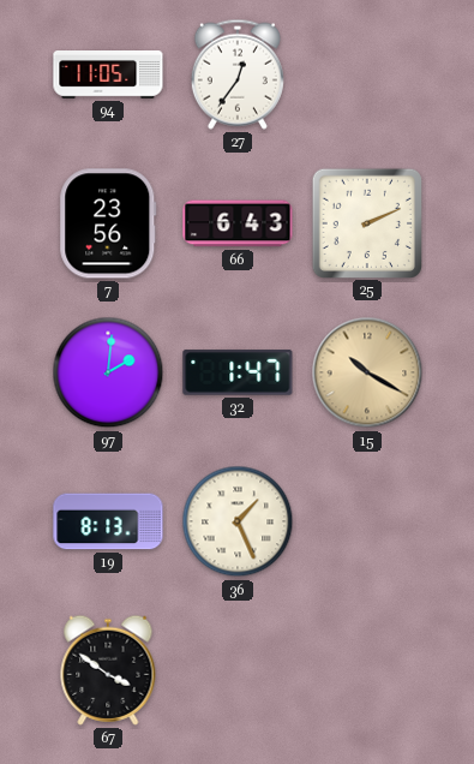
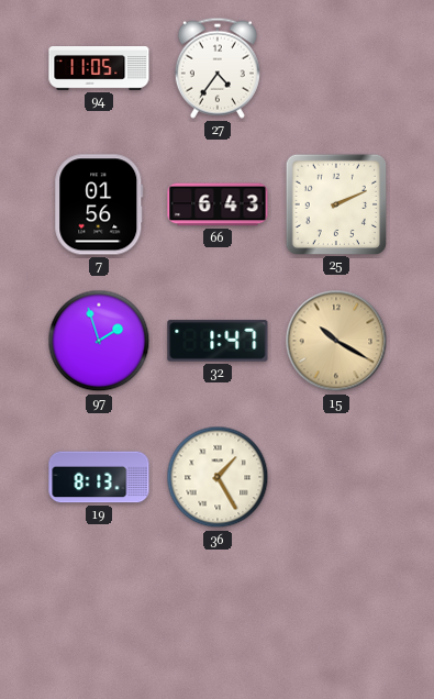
27: 12:36 -> 4:36
7: 23:56 -> 01:56
97: 2:01 -> 1:57
36: 1:26 -> 1:25
67: 3:51 -> none
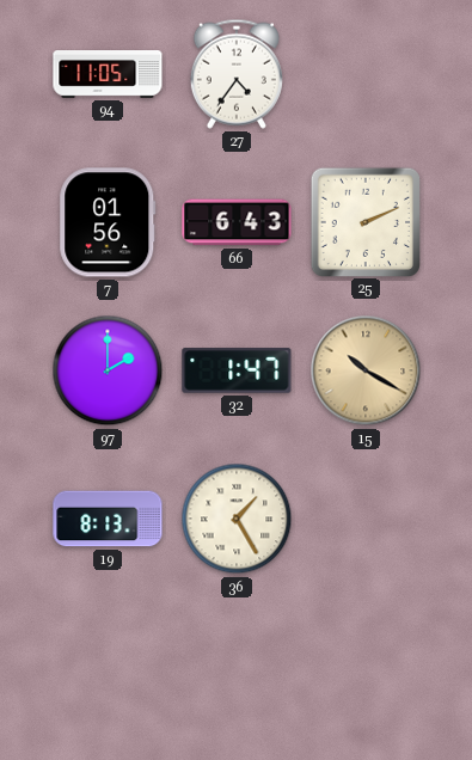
97: 1:57 -> 2:00
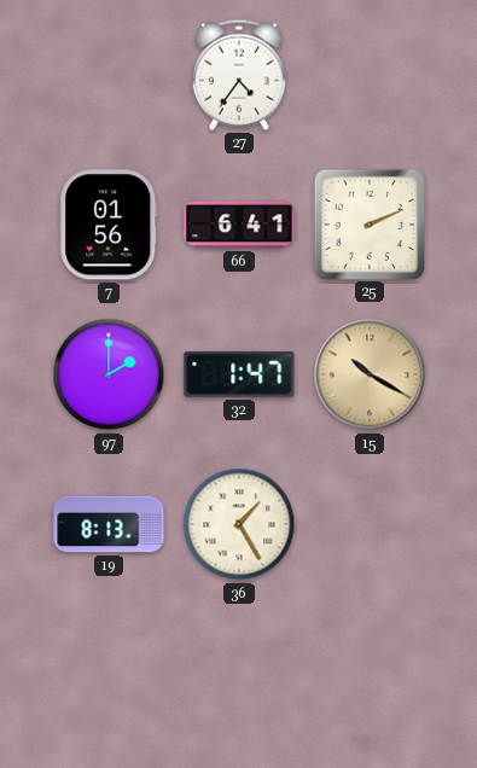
94: 11:05 -> none
66: 6:43 -> 6:41
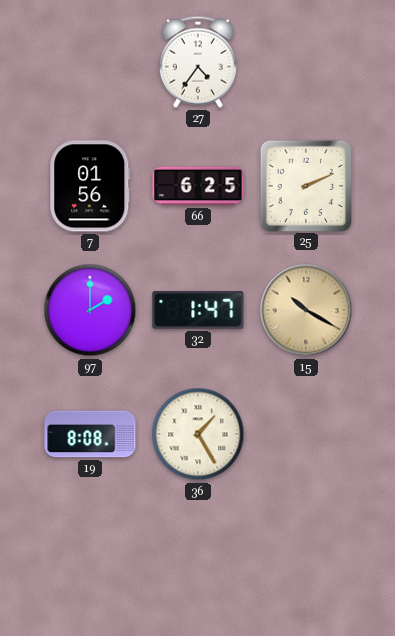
66: 6:41 -> 6:25
19: 8:13 -> 8:08
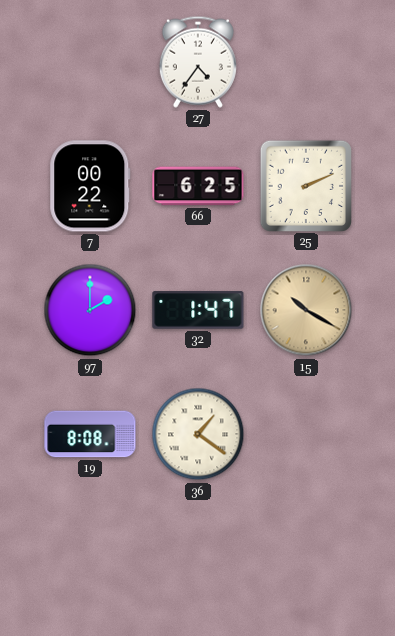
7: 01:56 -> 00:22
36: 1:25 -> 1:21
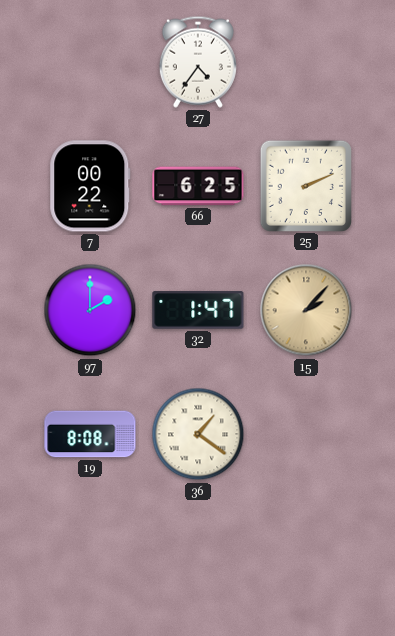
15: 10:20 -> 2:07
